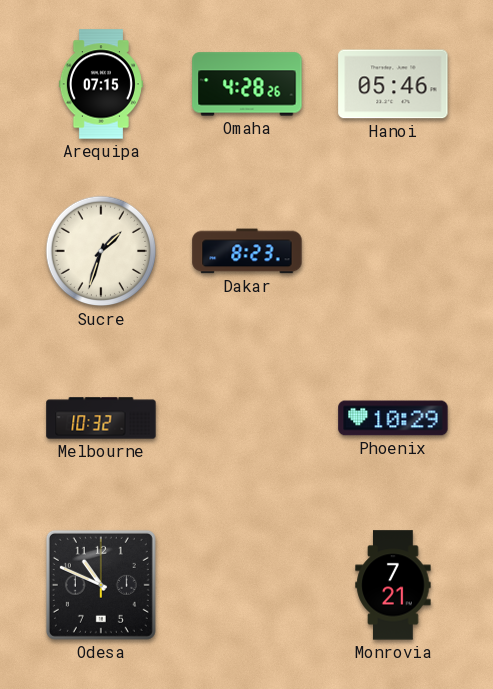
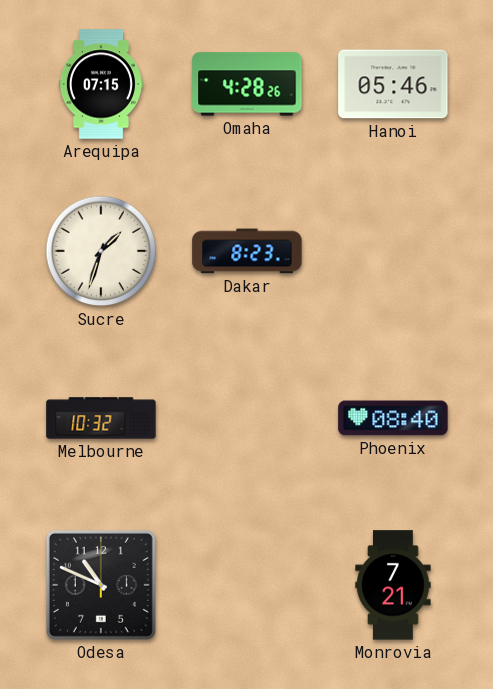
Phoenix: 10:29 -> 08:40
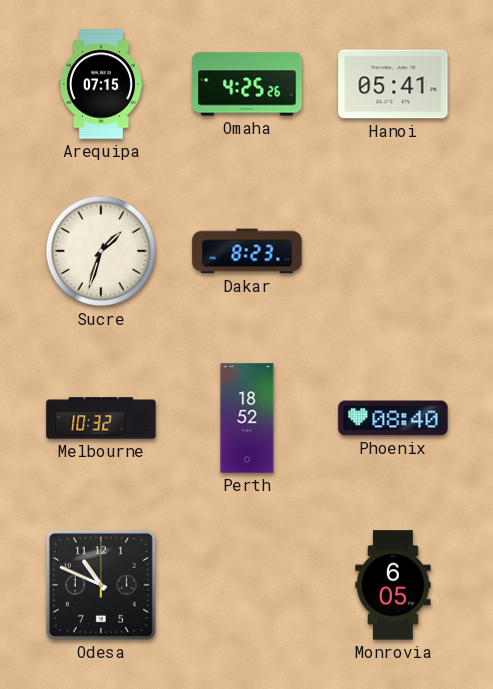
Omaha: 4:28 -> 4:25
Hanoi: 05:46 -> 05:41
Perth: none -> 18:52
Monrovia: 7:21 -> 6:05
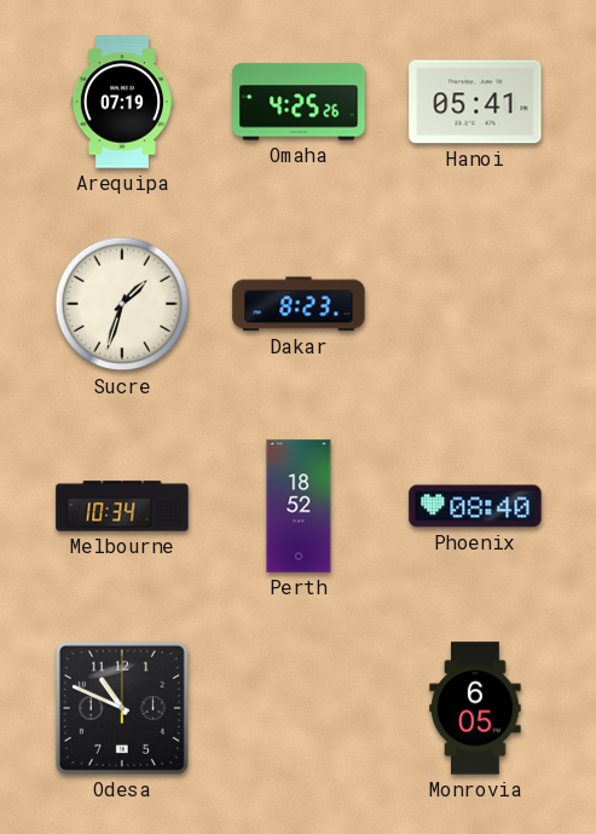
Arequipa: 07:15 -> 07:19
Melbourne: 10:32 -> 10:34
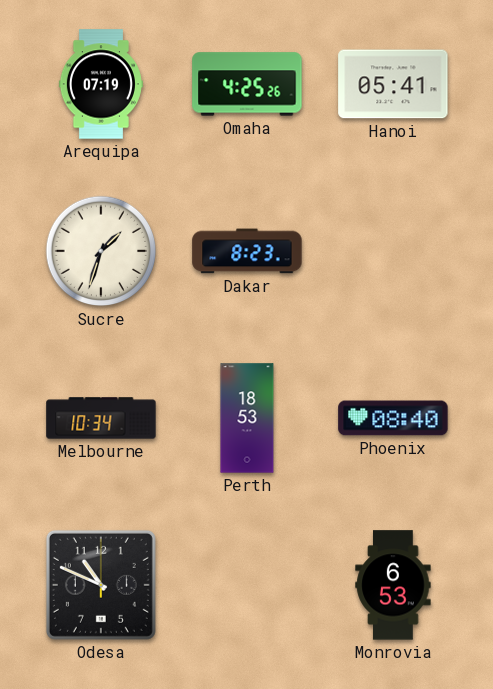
Perth: 18:52 -> 18:53
Monrovia: 6:05 -> 6:53
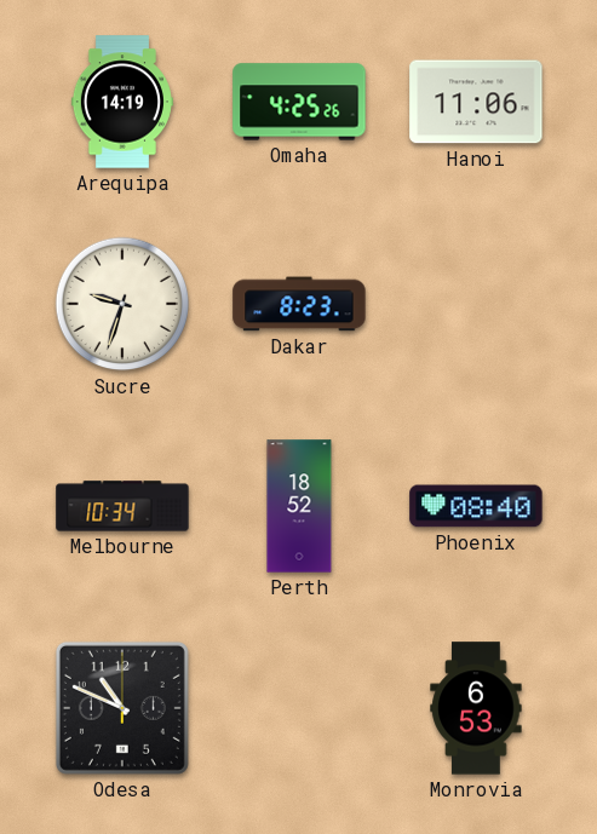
Arequipa: 07:19 -> 14:19
Hanoi: 05:41 -> 11:06
Sucre: 1:33 -> 9:33
Perth: 18:53 -> 18:52
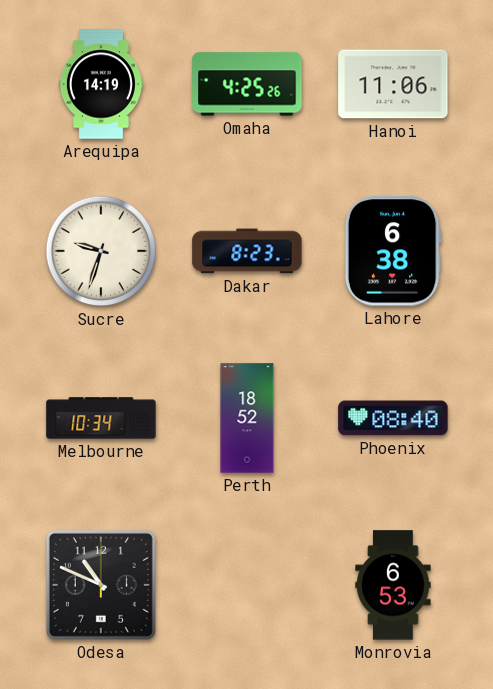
Lahore: none -> 6:38
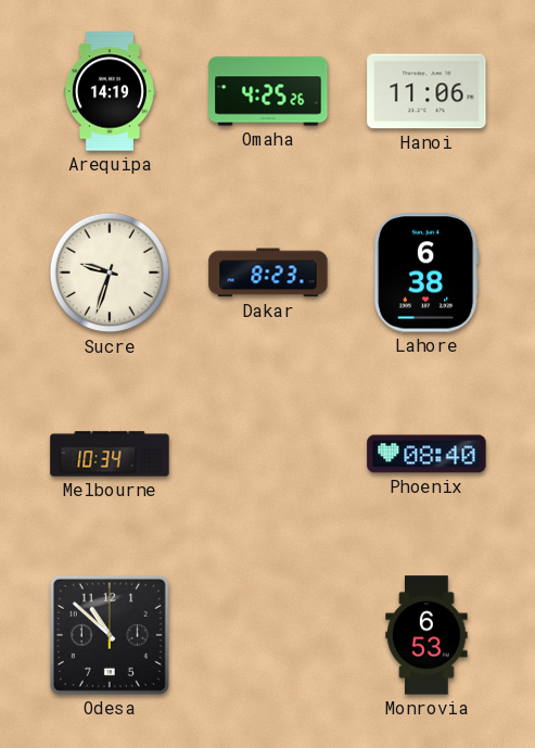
Perth: 18:52 -> none
Odesa: 10:49 -> 10:52
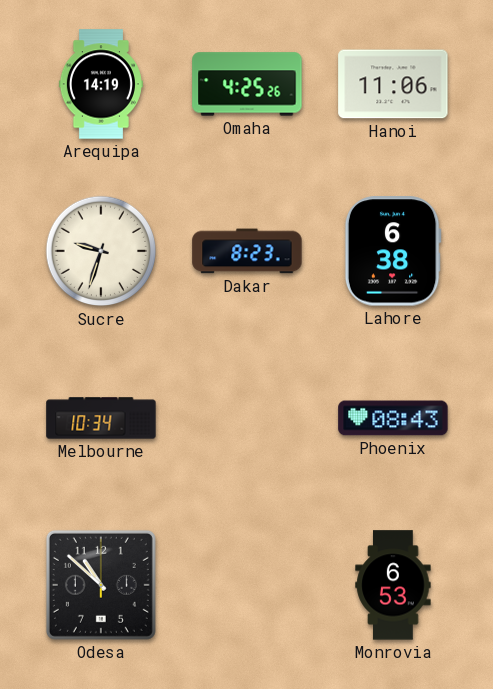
Phoenix: 08:40 -> 08:43
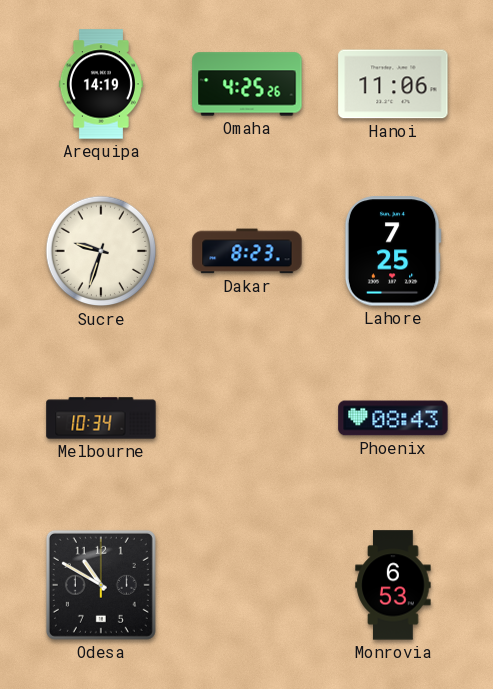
Lahore: 6:38 -> 7:25
Odesa: 10:52 -> 10:50
